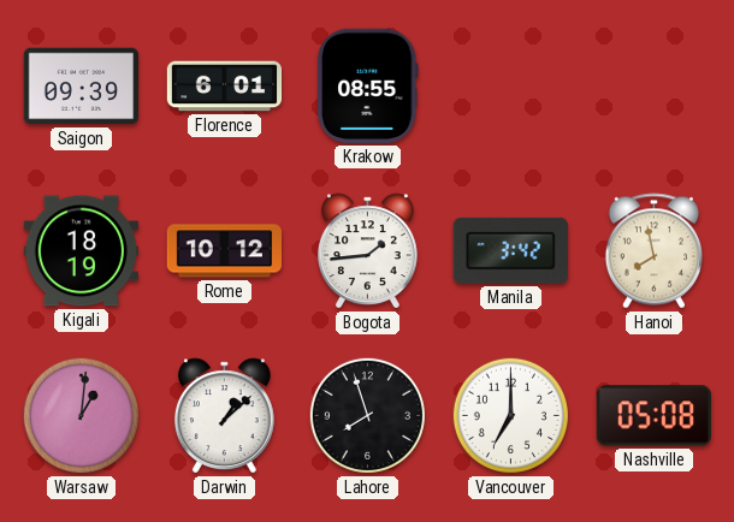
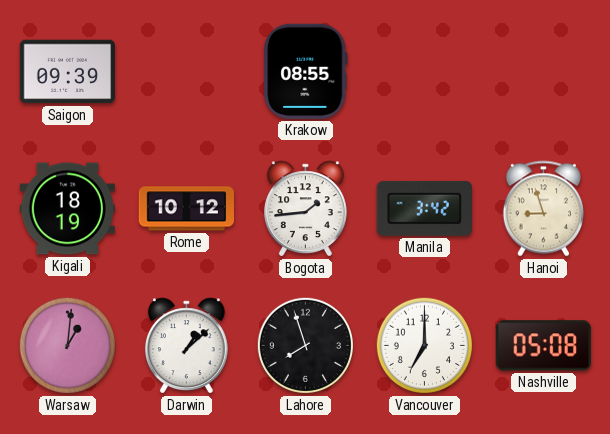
Florence: 6:01 -> none
Hanoi: 7:58 -> 8:57
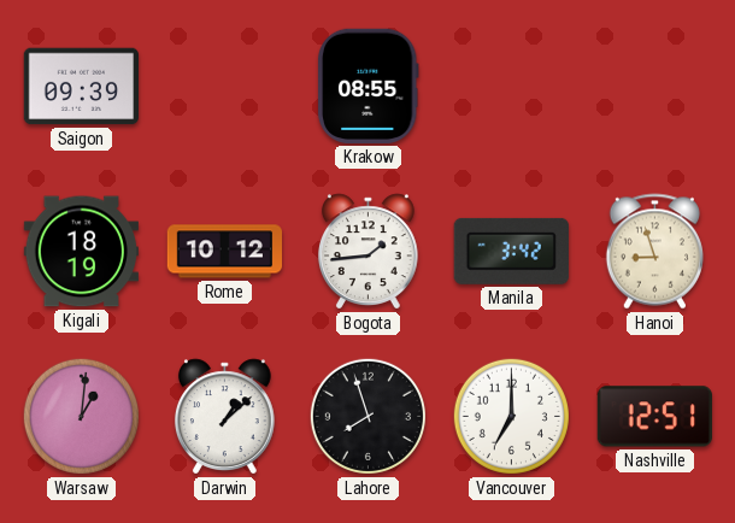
Nashville: 05:08 -> 12:51
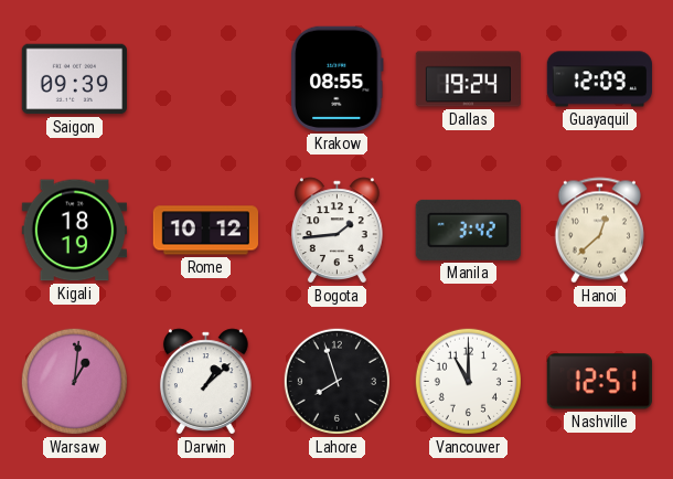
Dallas: none -> 19:24
Guayaquil: none -> 12:09
Hanoi: 8:57 -> 12:38
Vancouver: 7:00 -> 11:00
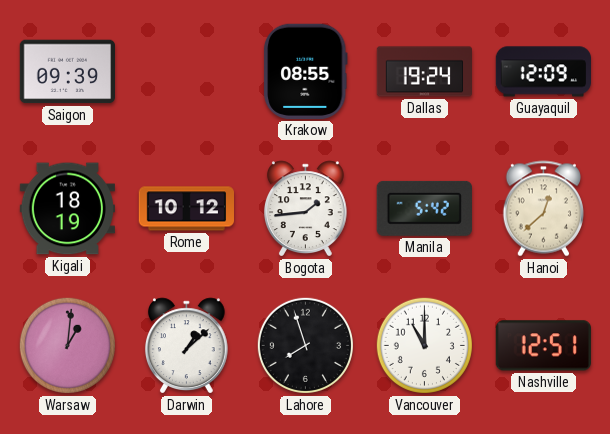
Manila: 3:42 -> 5:42
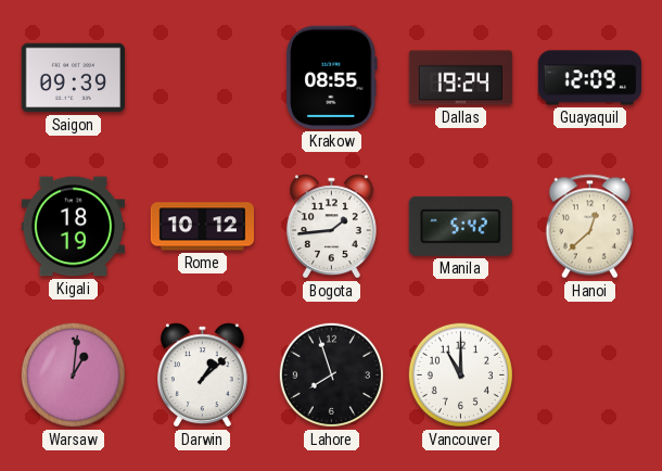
Nashville: 12:51 -> none
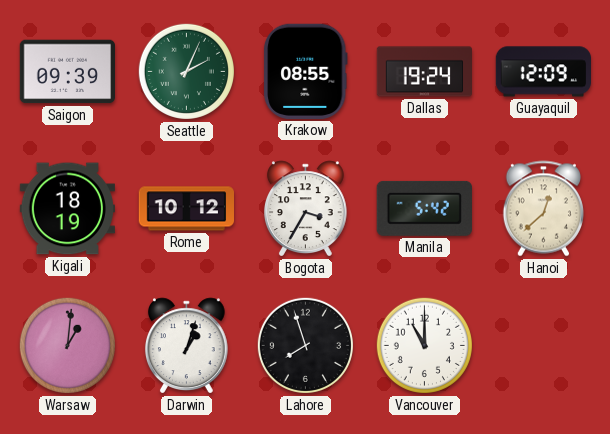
Seattle: none -> 2:04
Bogota: 1:44 -> 3:35
Darwin: 1:08 -> 1:03
